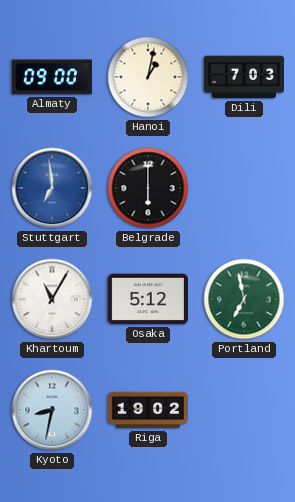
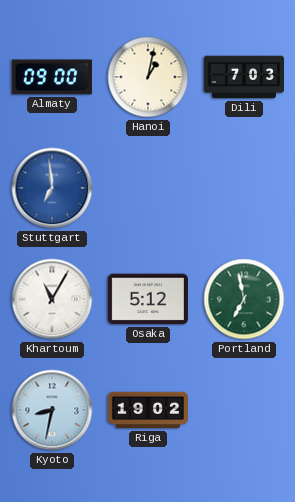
Belgrade: 6:00 -> none
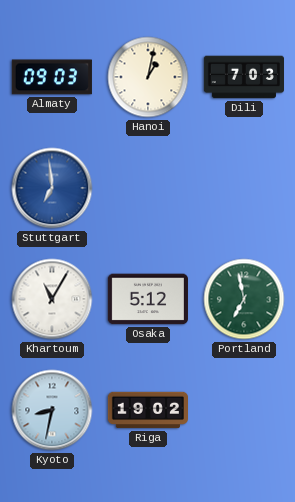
Almaty: 09:00 -> 09:03
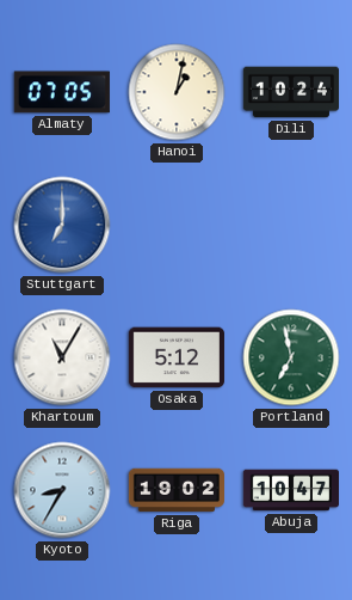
Almaty: 09:03 -> 07:05
Dili: 7:03 -> 10:24
Stuttgart: 6:59 -> 7:00
Kyoto: 8:32 -> 8:35
Abuja: none -> 10:47
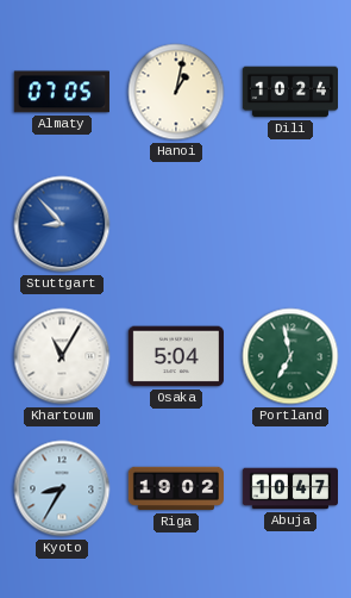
Stuttgart: 7:00 -> 8:53
Osaka: 5:12 -> 5:04
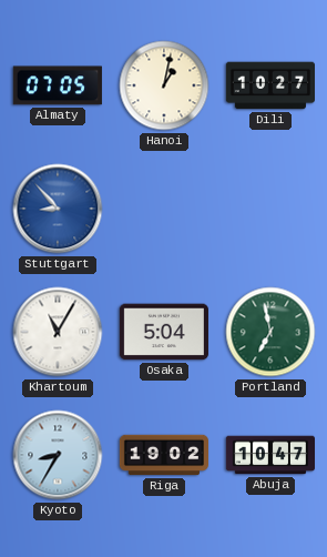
Dili: 10:24 -> 10:27
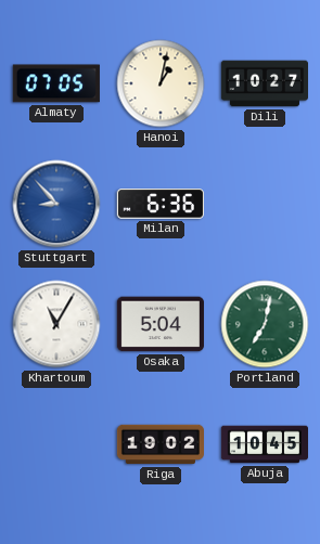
Milan: none -> 6:36
Portland: 6:58 -> 7:02
Kyoto: 8:35 -> none
Abuja: 10:47 -> 10:45
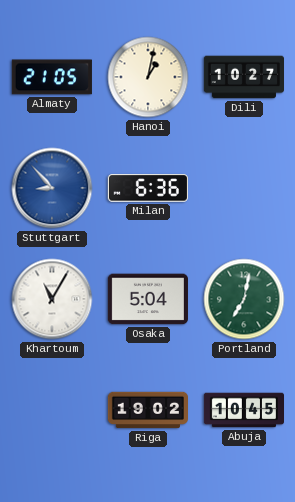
Almaty: 07:05 -> 21:05
